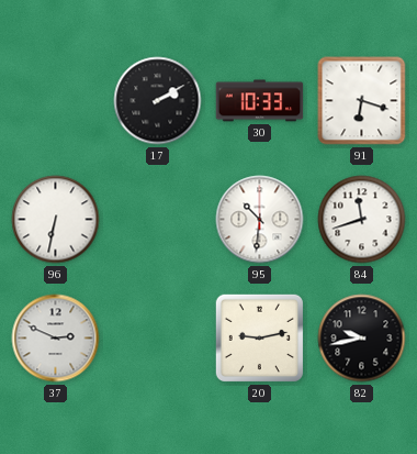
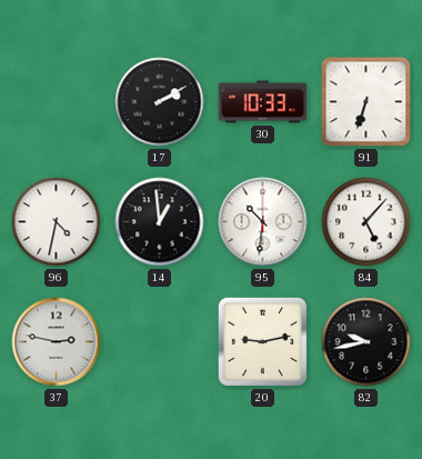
91: 6:18 -> 6:33
96: 6:32 -> 4:32
14: none -> 12:59
84: 11:42 -> 5:07
37: 2:49 -> 2:47
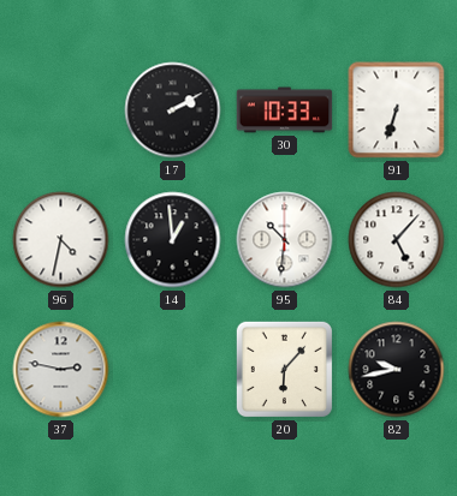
20: 9:13 -> 6:07
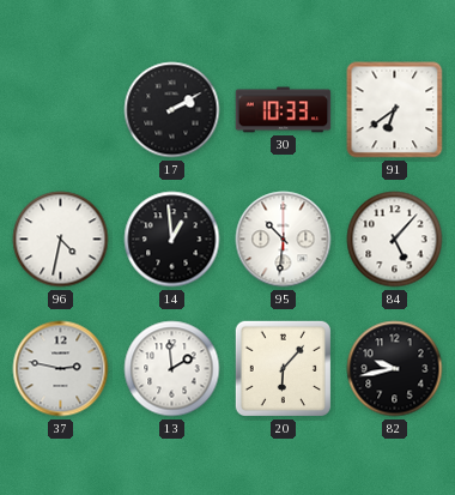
91: 6:33 -> 6:39
13: none -> 1:59
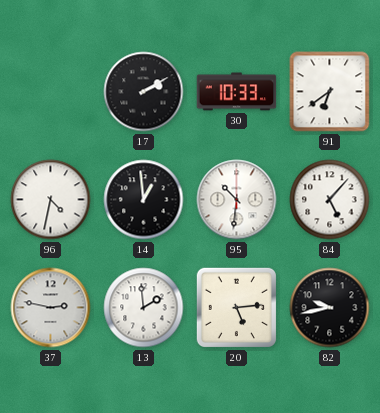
20: 6:07 -> 5:14
